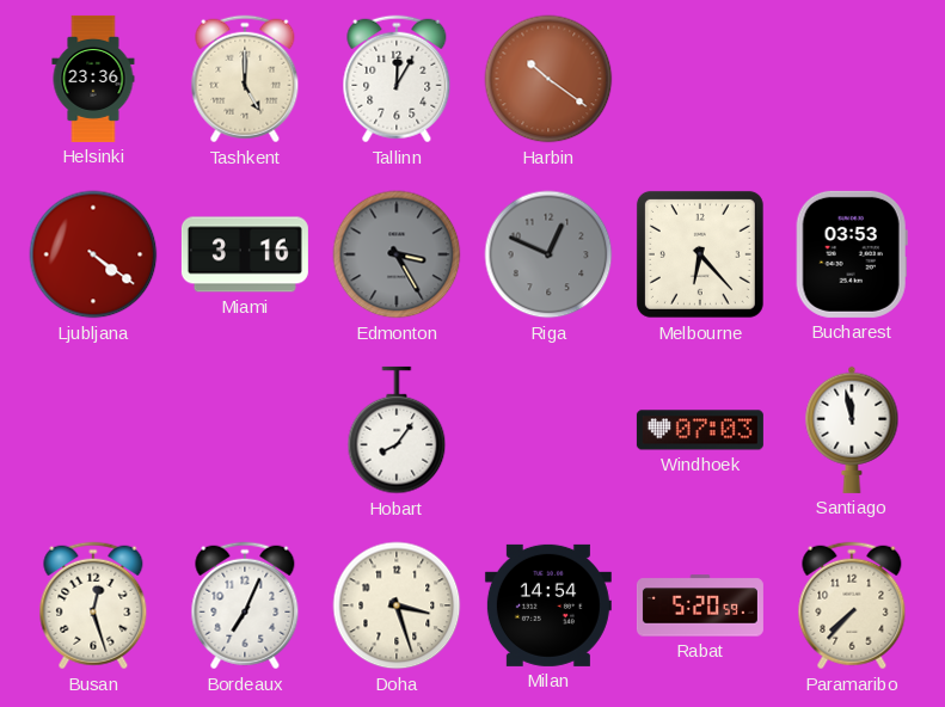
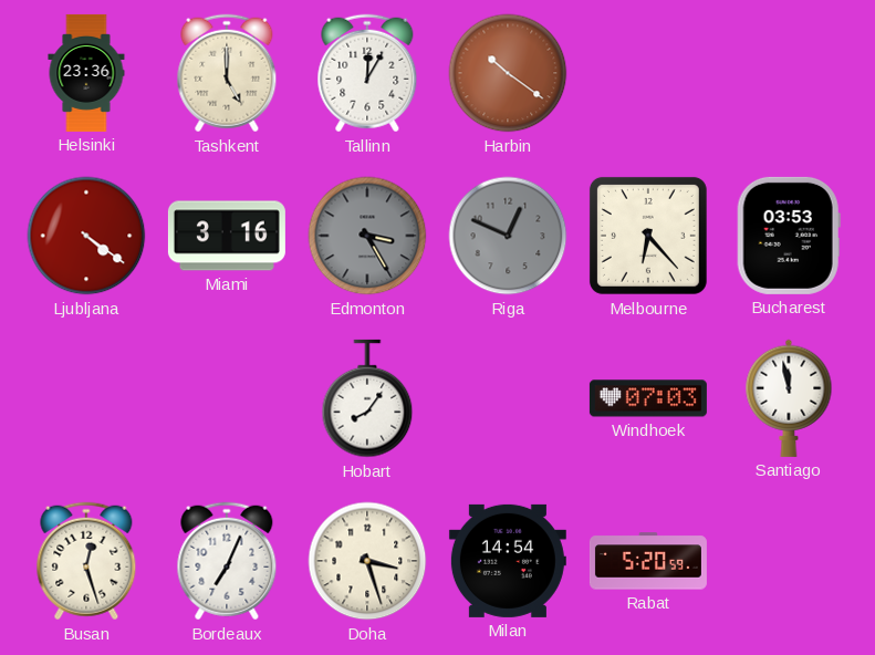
Paramaribo: 7:37 -> none
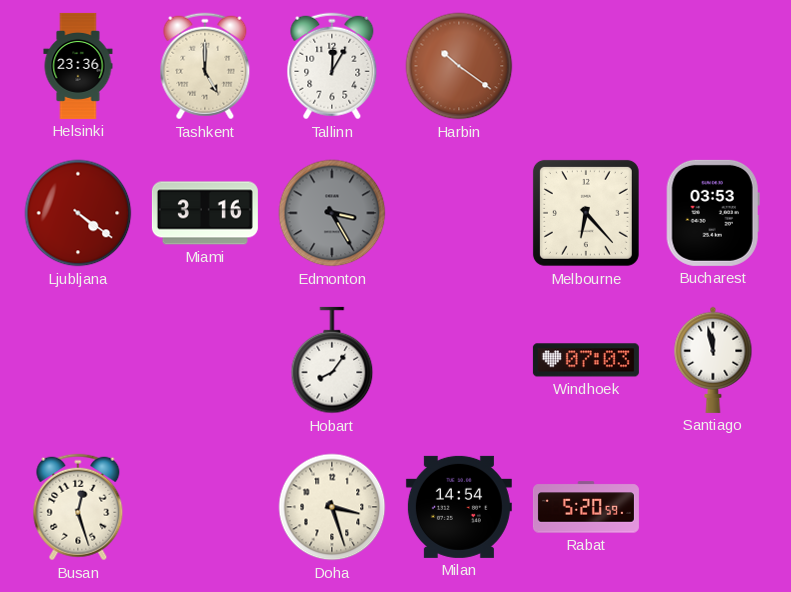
Riga: 12:49 -> none
Bordeaux: 7:04 -> none
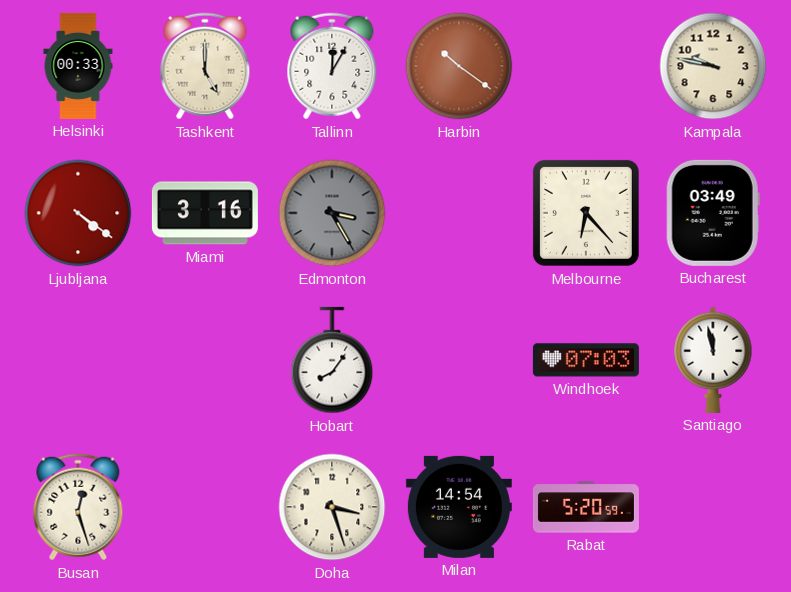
Helsinki: 23:36 -> 00:33
Kampala: none -> 9:47
Bucharest: 03:53 -> 03:49
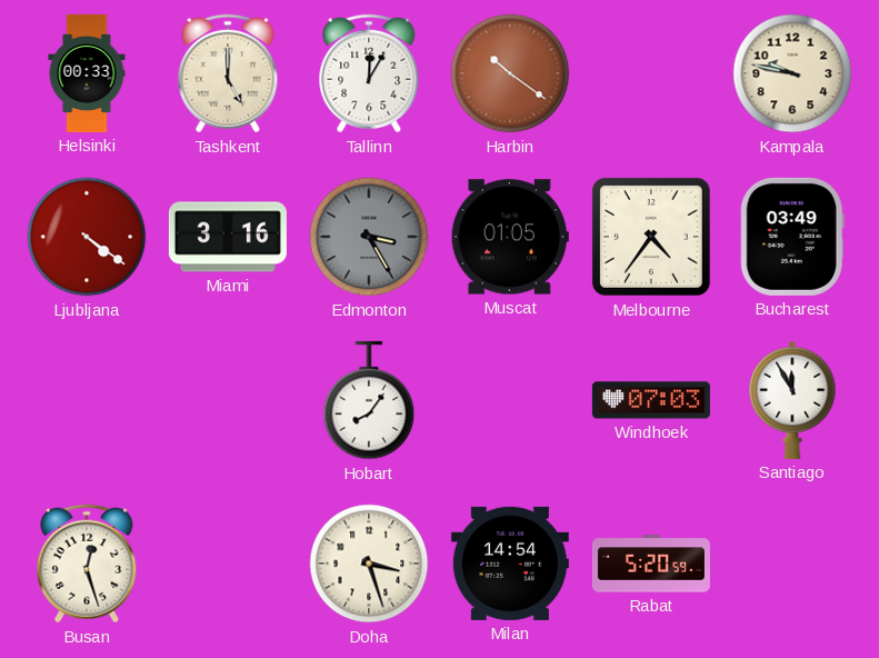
Muscat: none -> 01:05
Melbourne: 6:23 -> 4:36
Santiago: 11:58 -> 11:55
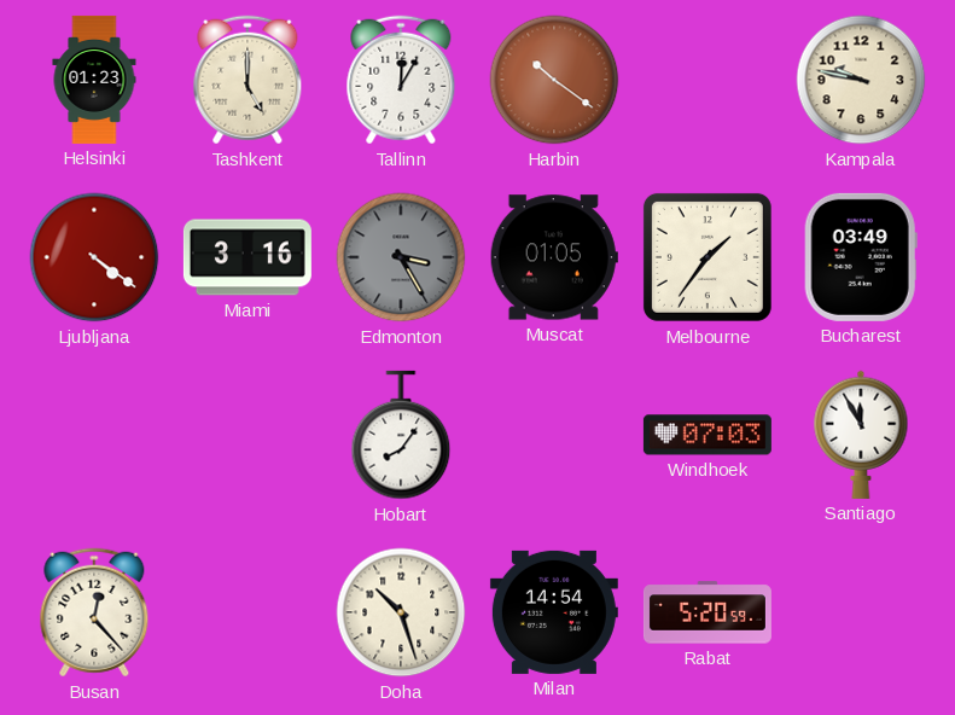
Helsinki: 00:33 -> 01:23
Melbourne: 4:36 -> 1:36
Busan: 12:27 -> 12:23
Doha: 3:27 -> 10:27
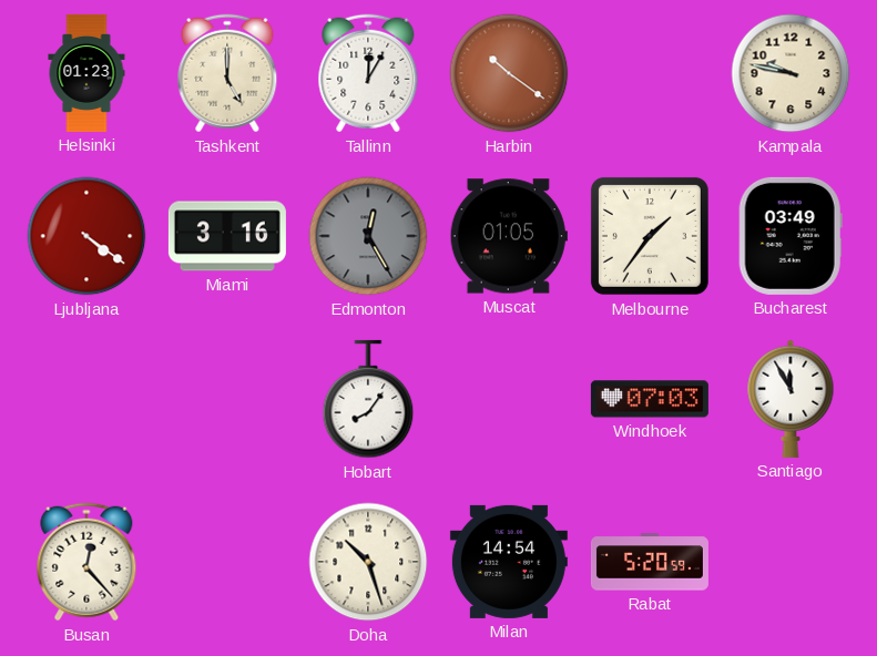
Edmonton: 3:25 -> 12:25
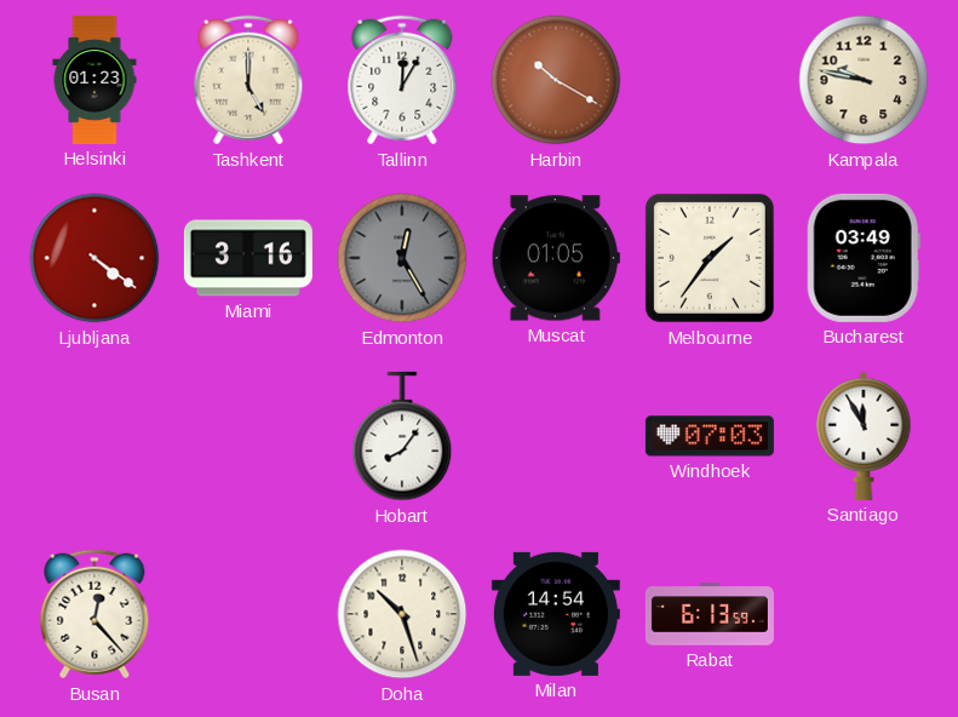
Harbin: 10:21 -> 10:20
Rabat: 5:20 -> 6:13
